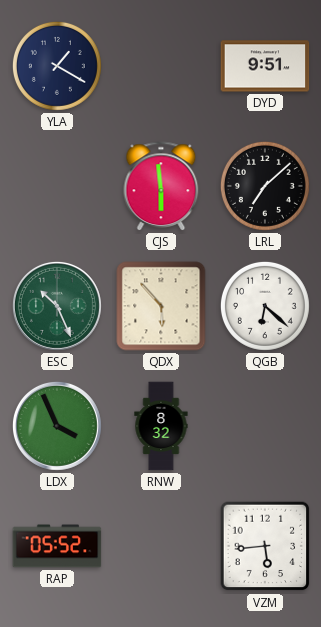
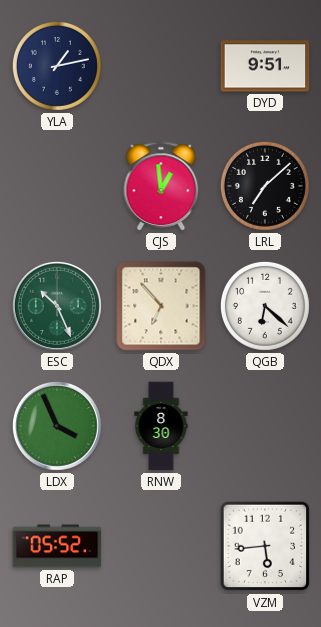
YLA: 1:20 -> 1:13
CJS: 5:59 -> 12:59
QDX: 5:53 -> 6:53
RNW: 8:32 -> 8:30
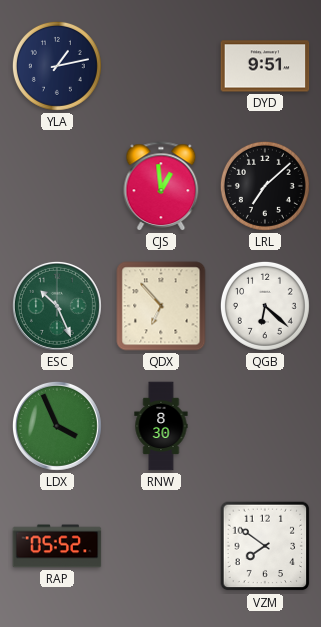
VZM: 5:44 -> 7:51
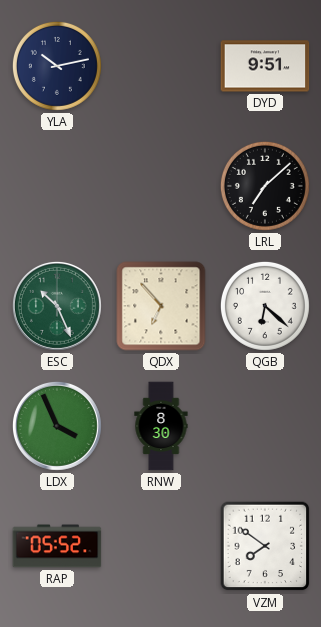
YLA: 1:13 -> 10:13
CJS: 12:59 -> none
